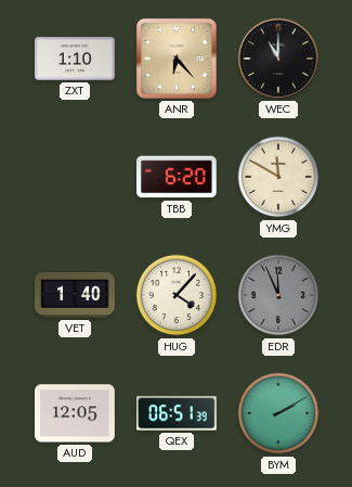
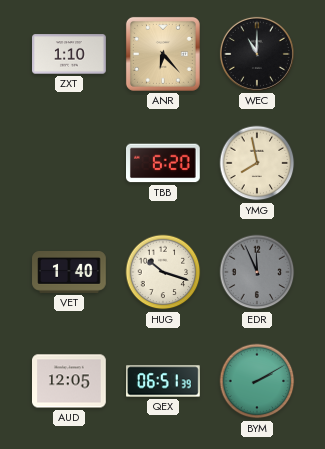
YMG: 11:50 -> 7:58
HUG: 4:07 -> 10:18
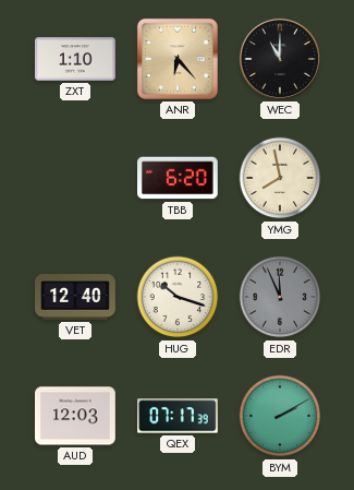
VET: 1:40 -> 12:40
AUD: 12:05 -> 12:03
QEX: 06:51 -> 07:17
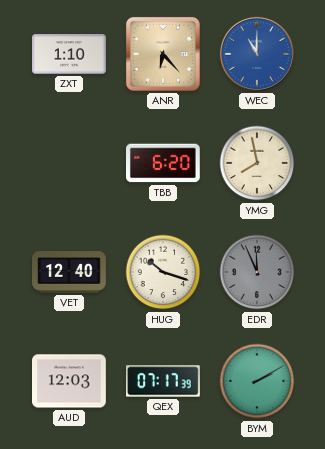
WEC dial: black -> blue
